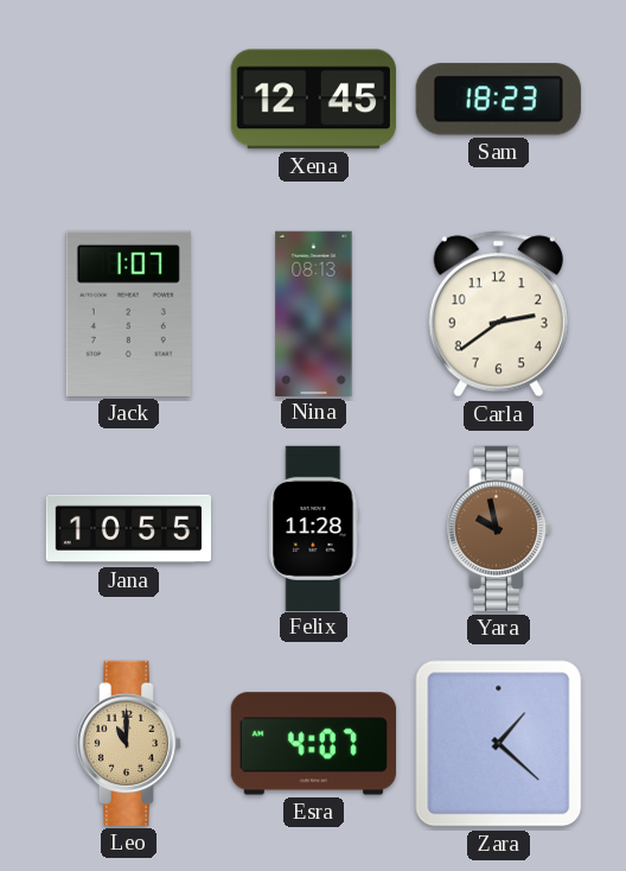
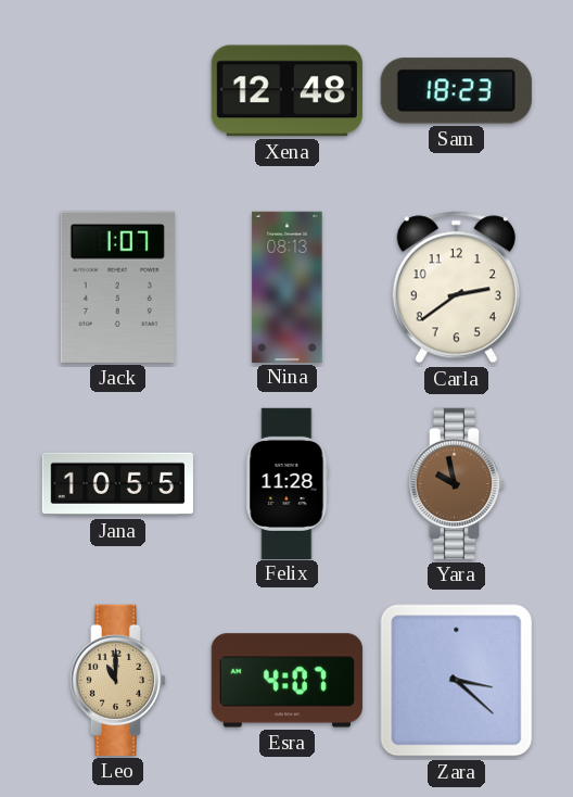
Xena: 12:45 -> 12:48
Zara: 1:22 -> 3:22
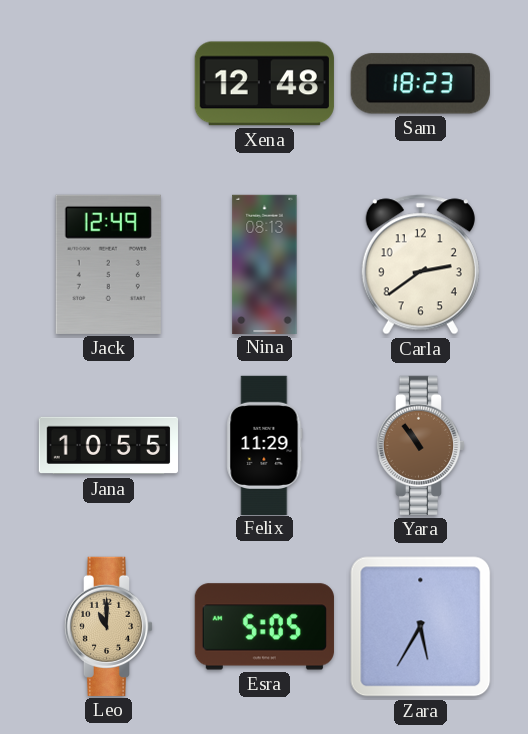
Jack: 1:07 -> 12:49
Felix: 11:28 -> 11:29
Yara: 9:58 -> 10:54
Esra: 4:07 -> 5:05
Zara: 3:22 -> 5:35
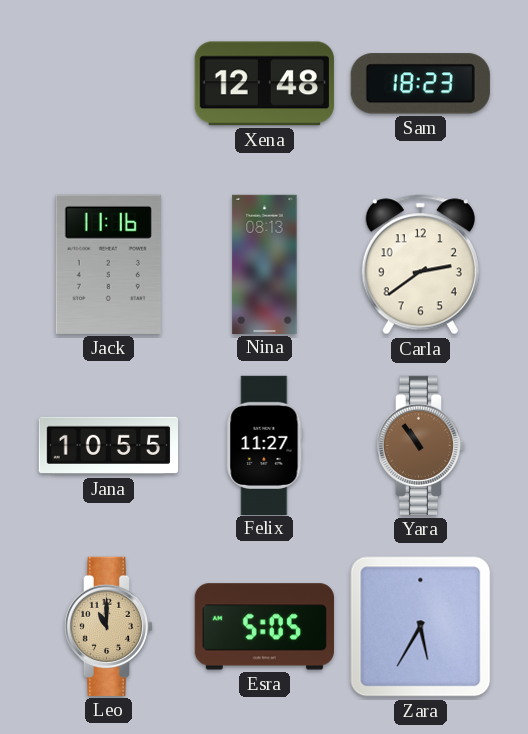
Jack: 12:49 -> 11:16
Felix: 11:29 -> 11:27
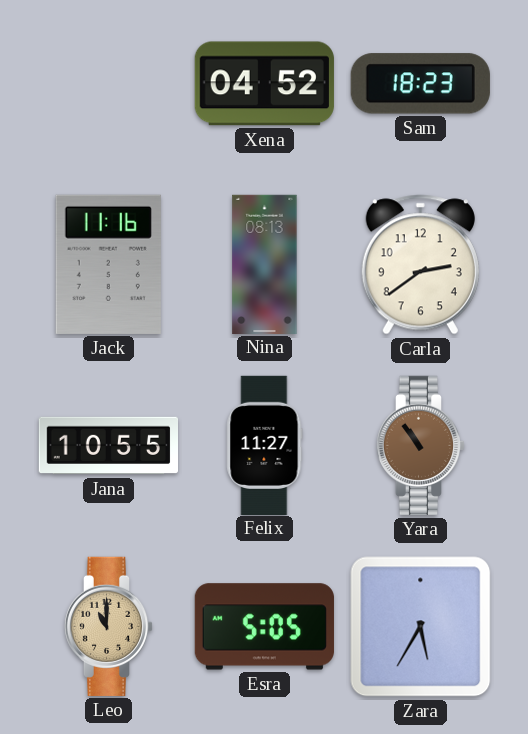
Xena: 12:48 -> 04:52
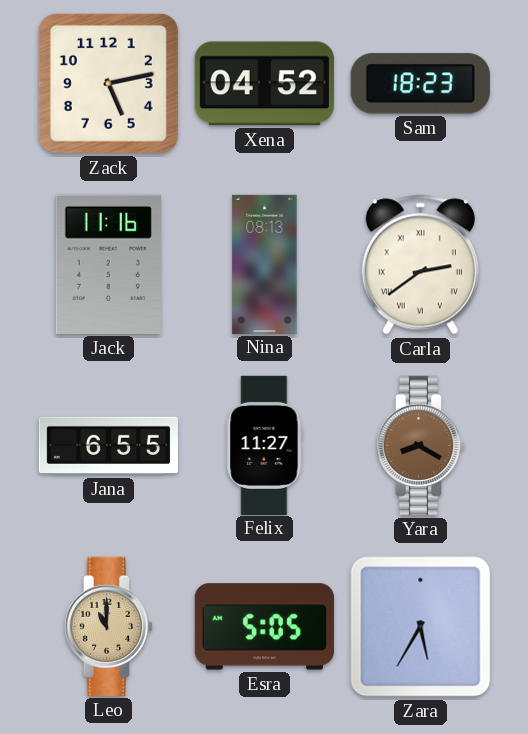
Zack: none -> 5:13
Carla numerals: Arabic -> Roman
Jana: 10:55 -> 6:55
Yara: 10:54 -> 8:20
